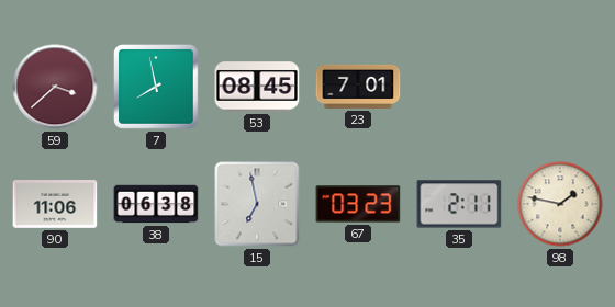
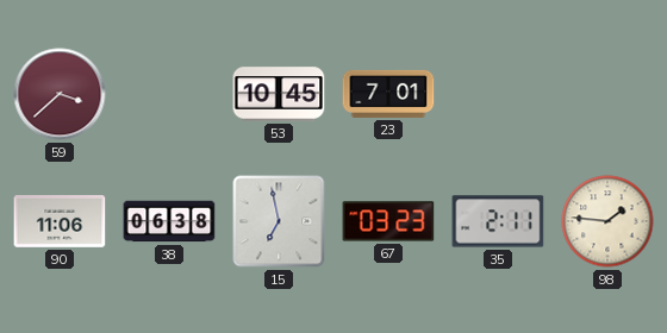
7: 7:58 -> none
53: 08:45 -> 10:45
98: 1:47 -> 1:46
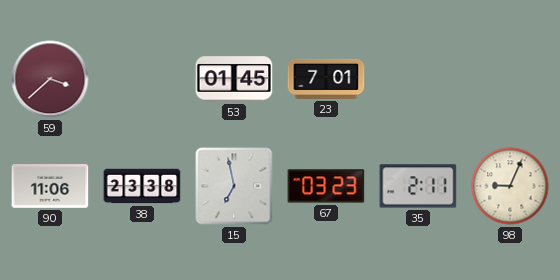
53: 10:45 -> 01:45
38: 06:38 -> 23:38
98: 1:46 -> 9:04
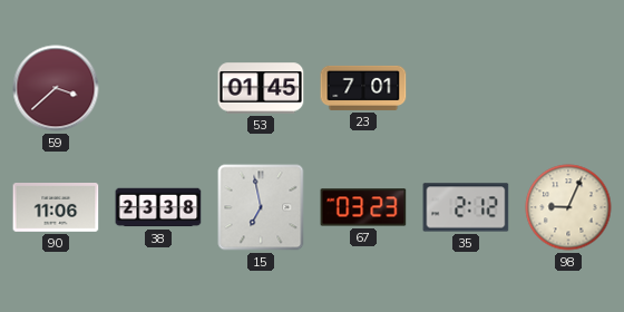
35: 2:11 -> 2:12
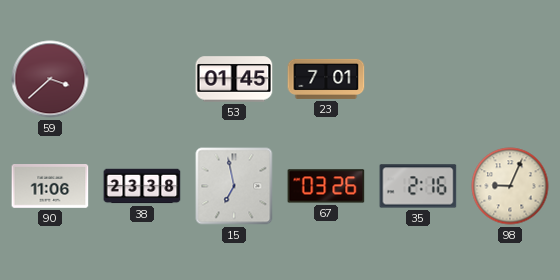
67: 03:23 -> 03:26
35: 2:12 -> 2:16
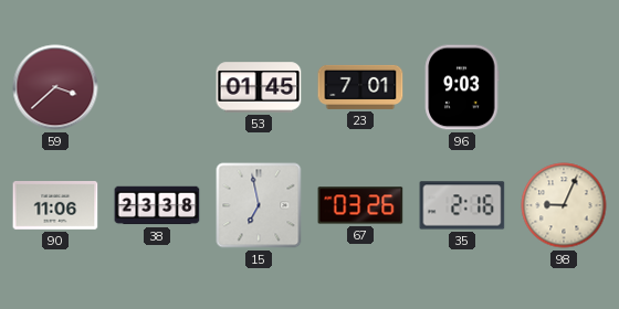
96: none -> 9:03
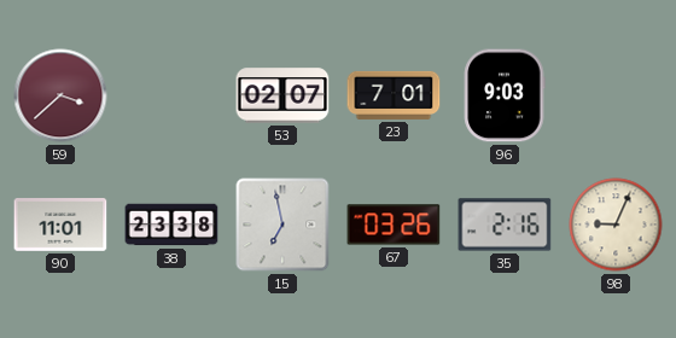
53: 01:45 -> 02:07
90: 11:06 -> 11:01
